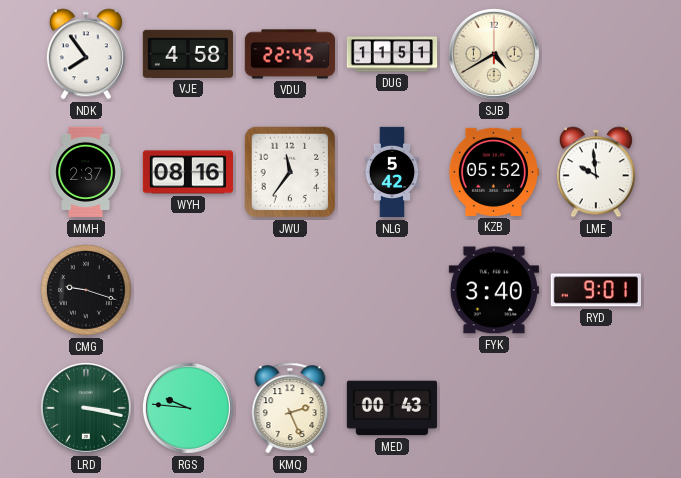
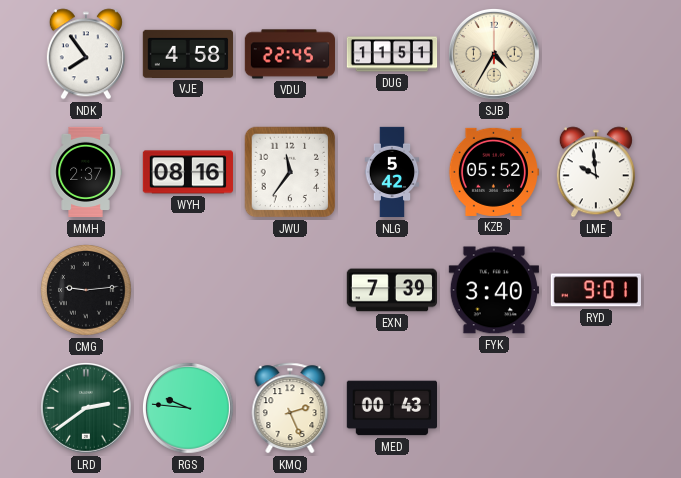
SJB: 4:40 -> 4:35
CMG: 9:18 -> 9:14
EXN: none -> 7:39
LRD: 3:17 -> 2:39
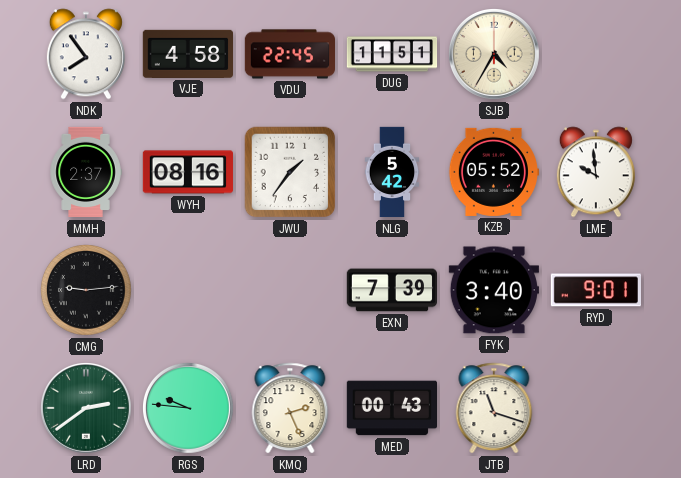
JWU: 11:36 -> 1:36
JTB: none -> 11:18
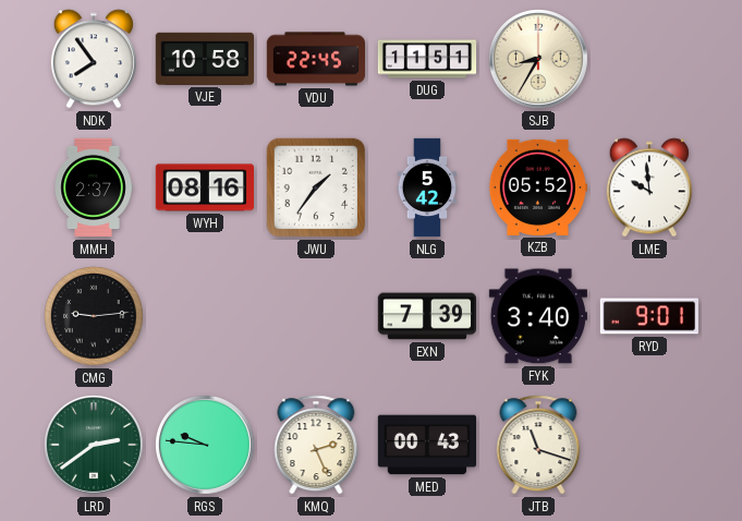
VJE: 4:58 -> 10:58
SJB: 4:35 -> 8:35
